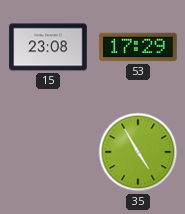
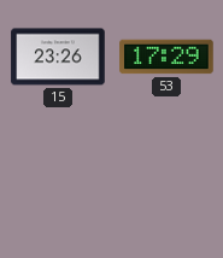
15: 23:08 -> 23:26
35: 4:55 -> none
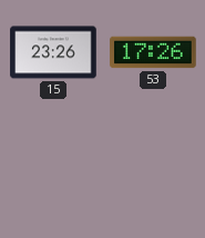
53: 17:29 -> 17:26
